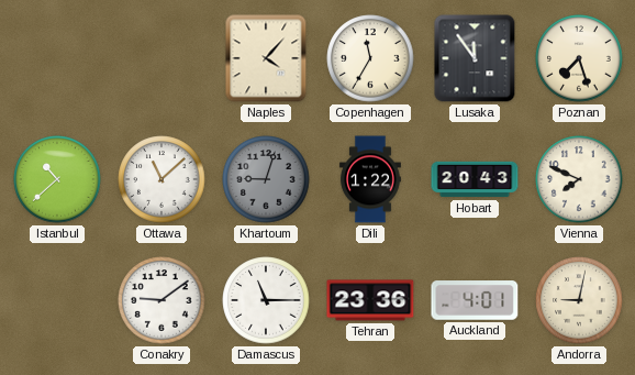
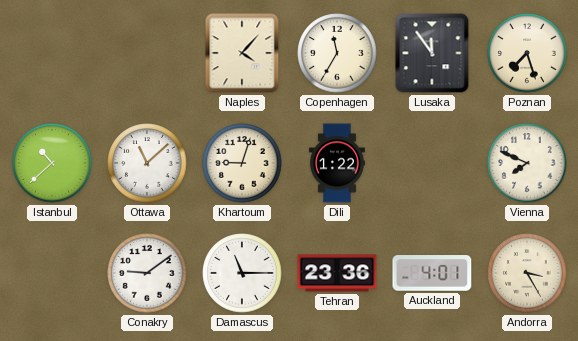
Khartoum dial: grey -> cream
Hobart: 20:43 -> none
Andorra: 9:02 -> 3:25
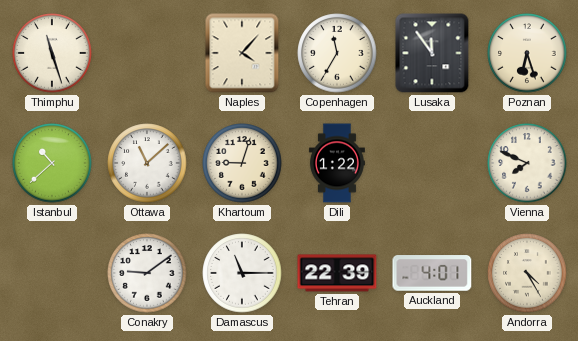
Thimphu: none -> 11:27
Poznan: 7:27 -> 6:27
Tehran: 23:36 -> 22:39
Andorra: 3:25 -> 4:25
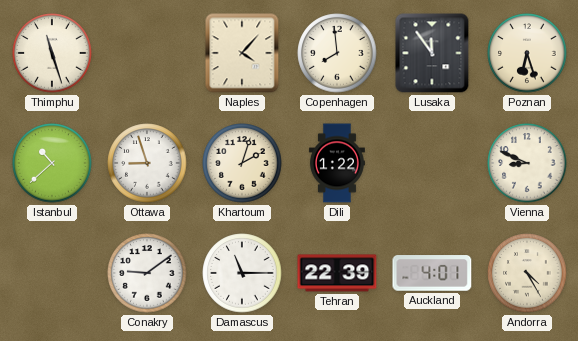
Copenhagen: 11:35 -> 7:59
Ottawa: 11:08 -> 8:57
Khartoum: 9:03 -> 2:03
Vienna: 7:49 -> 8:49
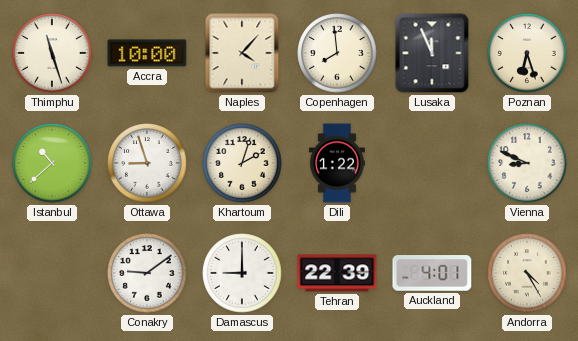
Accra: none -> 10:00
Lusaka: 11:54 -> 11:56
Damascus: 11:15 -> 9:00
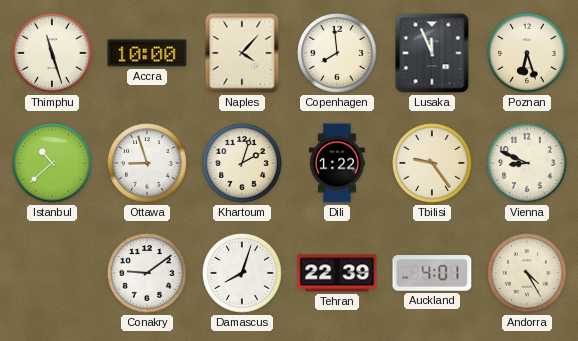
Tbilisi: none -> 9:24
Damascus: 9:00 -> 8:03
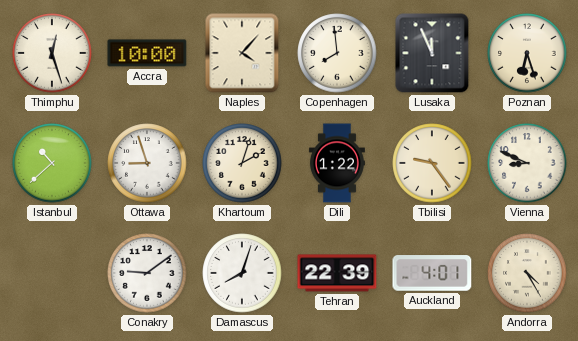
Thimphu: 11:27 -> 12:27
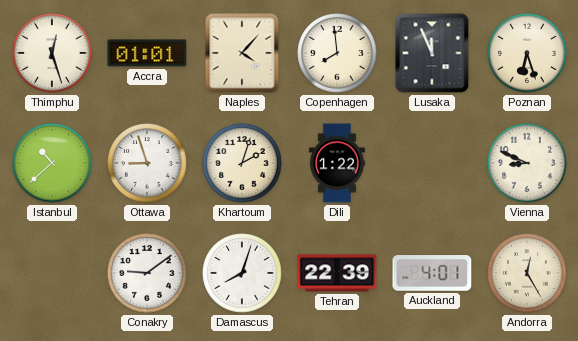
Accra: 10:00 -> 01:01
Tbilisi: 9:24 -> none
Andorra: 4:25 -> 12:25
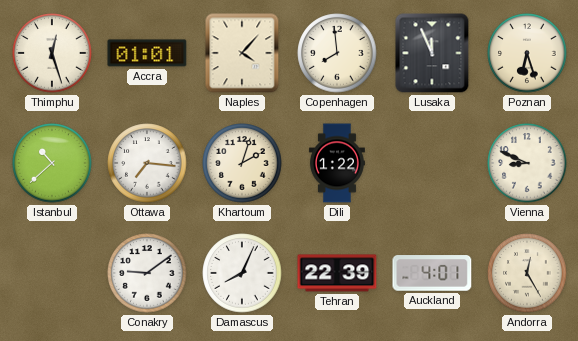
Ottawa: 8:57 -> 7:16
Damascus: 8:03 -> 8:04
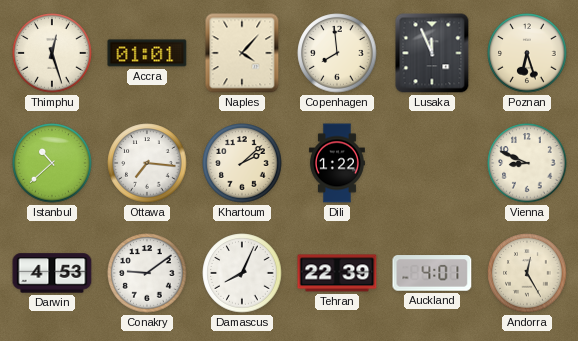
Khartoum: 2:03 -> 2:08
Darwin: none -> 4:53
